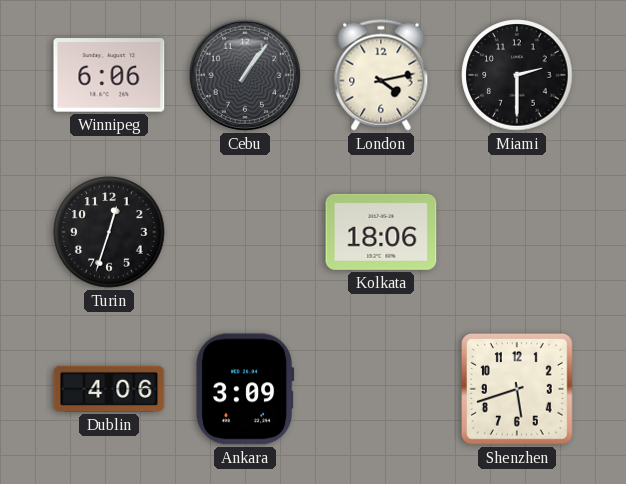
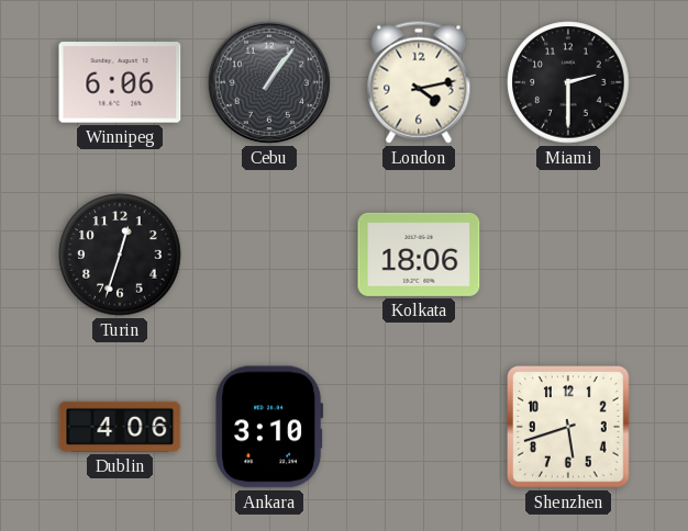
Ankara: 3:09 -> 3:10
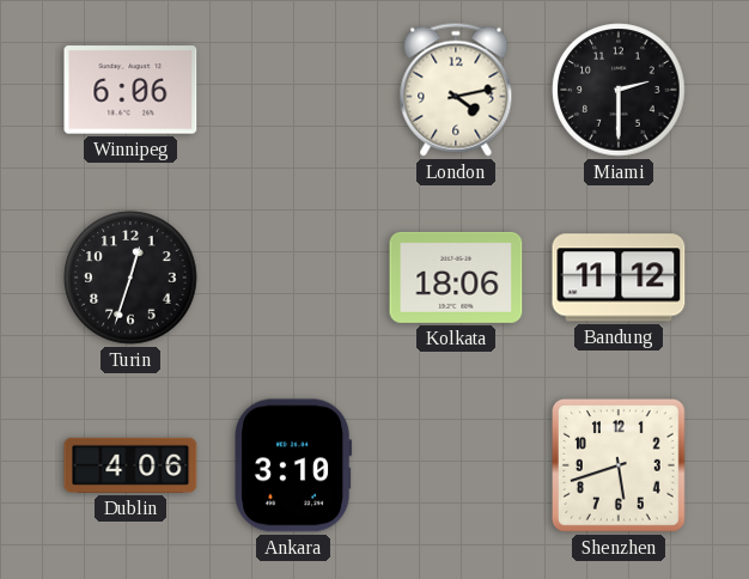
Cebu: 1:06 -> none
Bandung: none -> 11:12
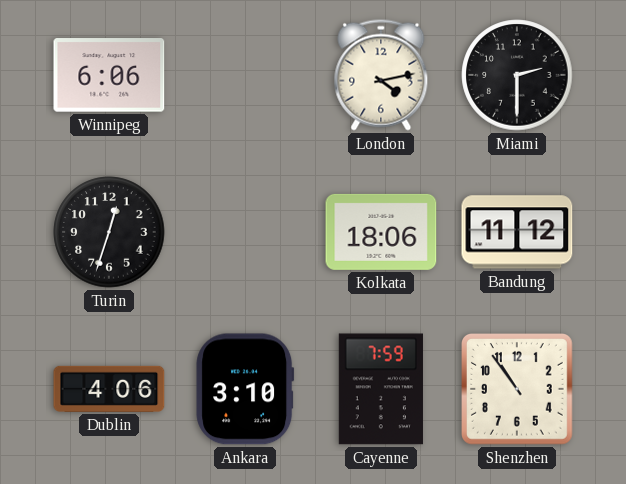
Cayenne: none -> 7:59
Shenzhen: 5:42 -> 10:54
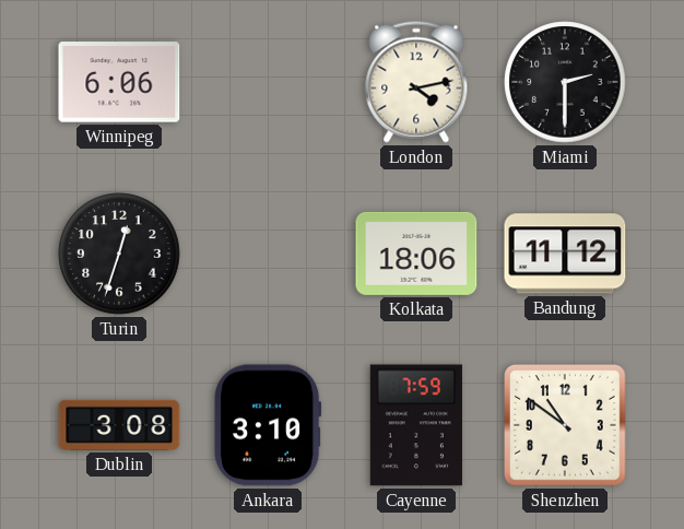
Dublin: 4:06 -> 3:08
Shenzhen: 10:54 -> 10:51
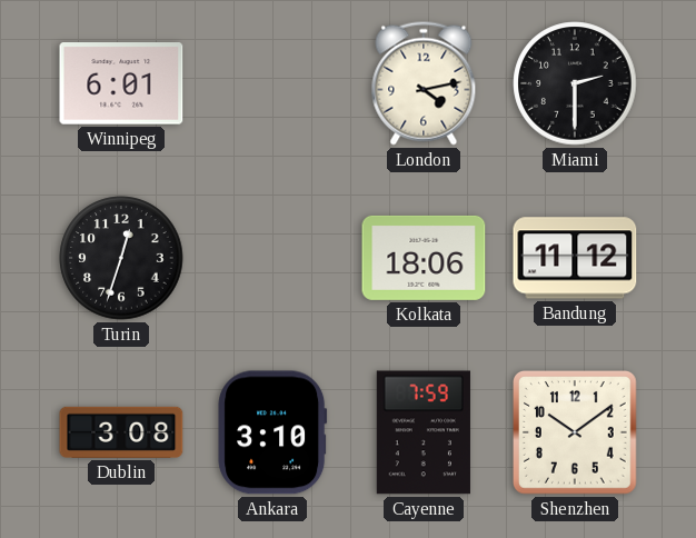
Winnipeg: 6:06 -> 6:01
Shenzhen: 10:51 -> 10:09
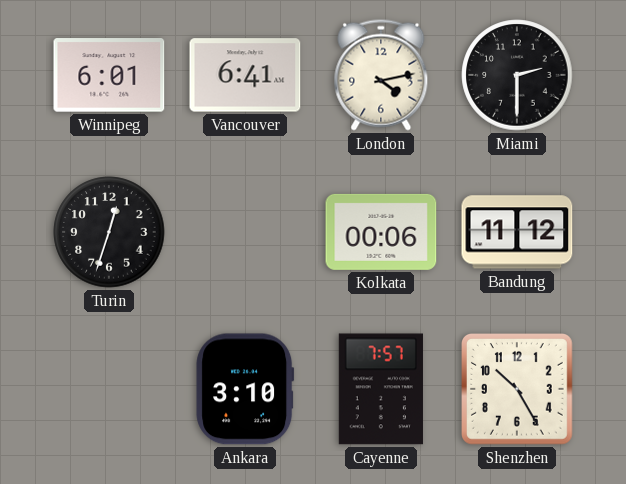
Vancouver: none -> 6:41
Kolkata: 18:06 -> 00:06
Dublin: 3:08 -> none
Cayenne: 7:59 -> 7:57
Shenzhen: 10:09 -> 10:25
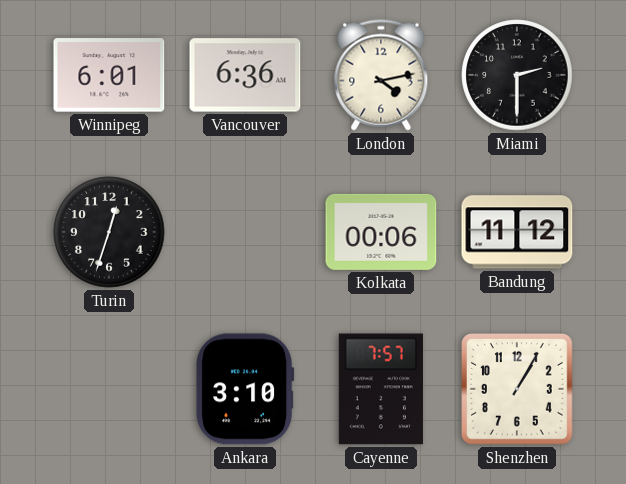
Vancouver: 6:41 -> 6:36
Shenzhen: 10:25 -> 1:05
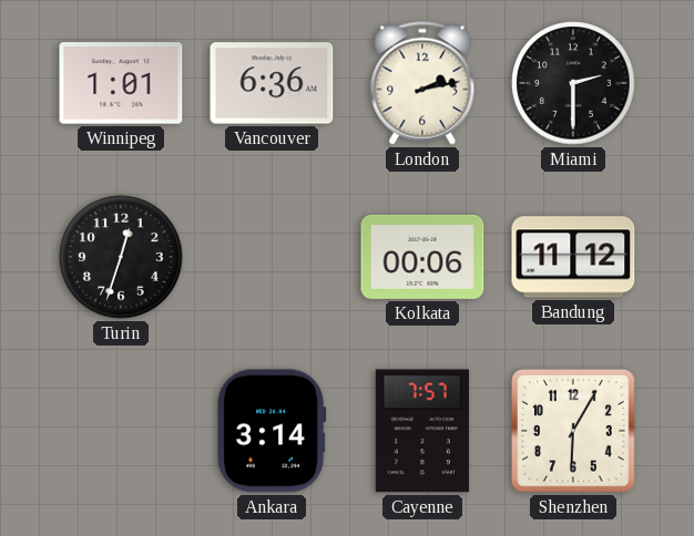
Winnipeg: 6:01 -> 1:01
London: 4:13 -> 2:13
Ankara: 3:10 -> 3:14
Shenzhen: 1:05 -> 6:05
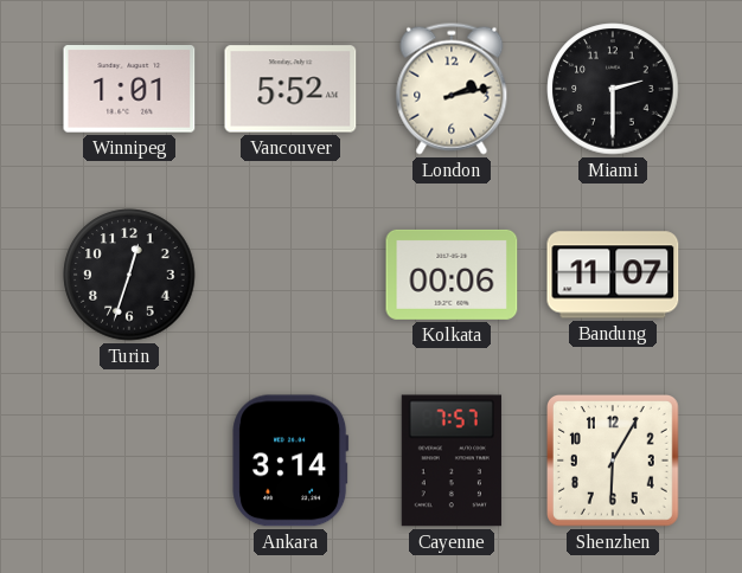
Vancouver: 6:36 -> 5:52
Bandung: 11:12 -> 11:07
